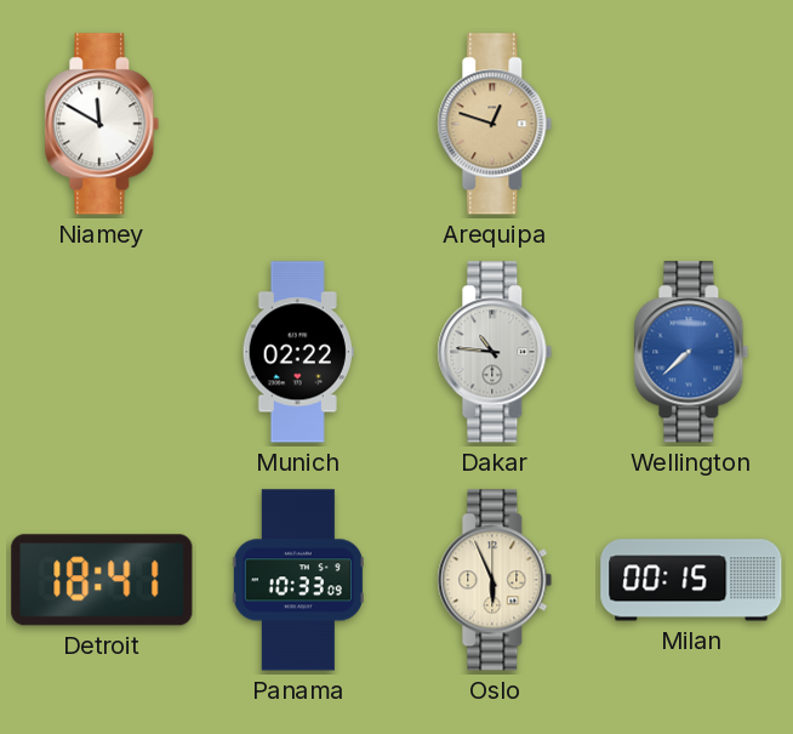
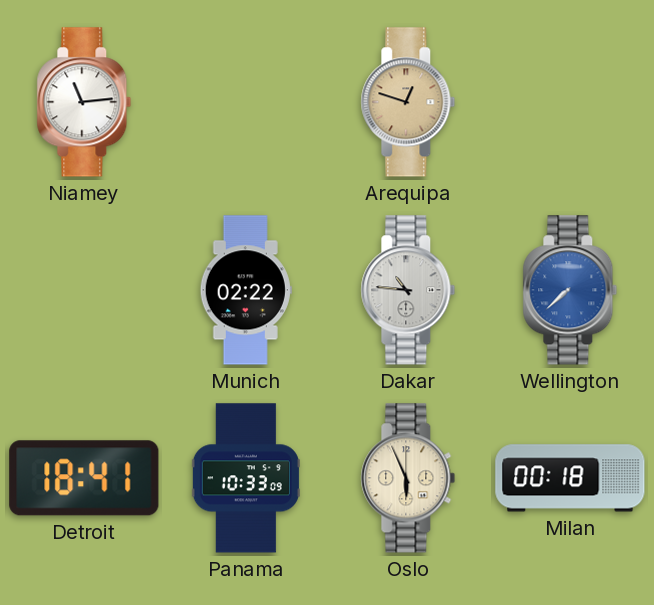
Niamey: 11:50 -> 11:14
Milan: 00:15 -> 00:18
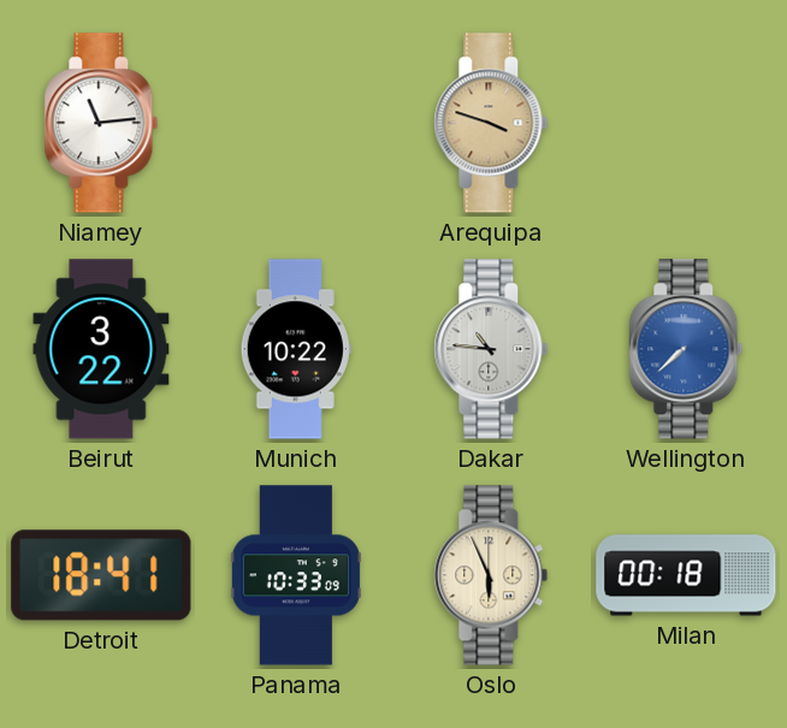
Arequipa: 12:48 -> 3:48
Beirut: none -> 3:22
Munich: 02:22 -> 10:22
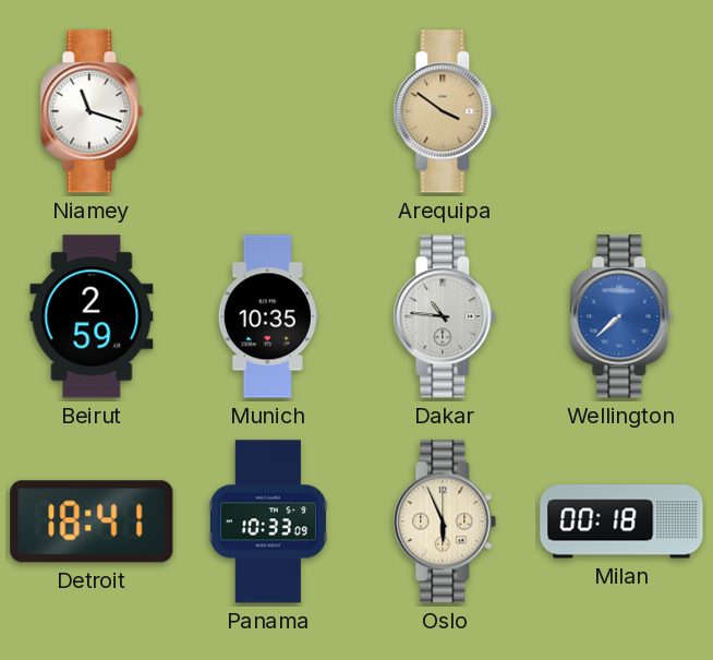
Niamey: 11:14 -> 11:18
Arequipa: 3:48 -> 3:51
Beirut: 3:22 -> 2:59
Munich: 10:22 -> 10:35
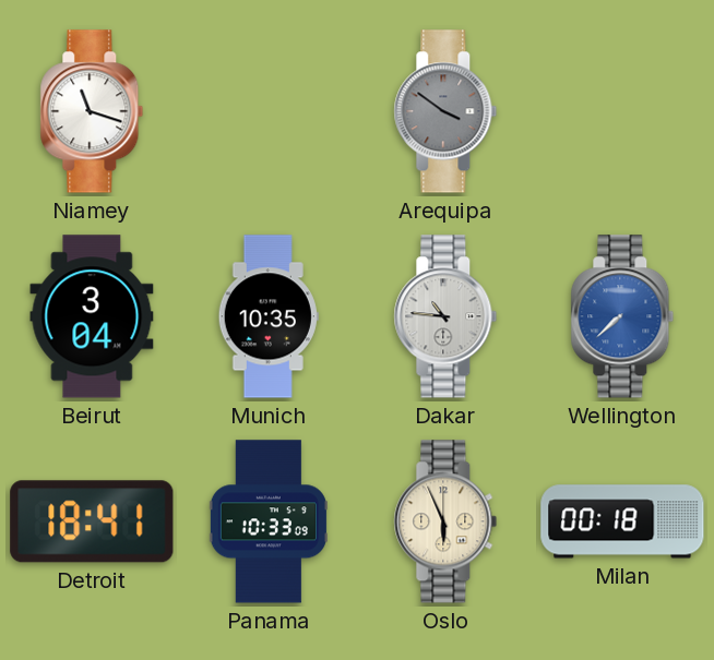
Arequipa dial: champagne -> grey
Beirut: 2:59 -> 3:04
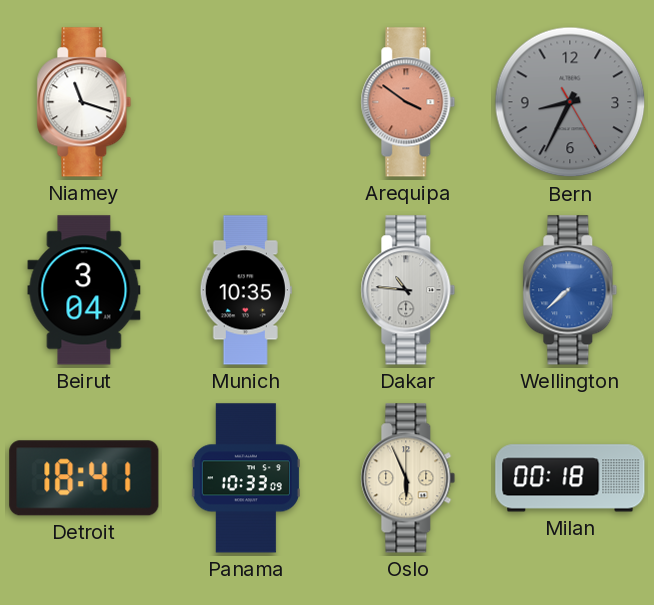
Arequipa dial: grey -> salmon
Bern: none -> 8:34
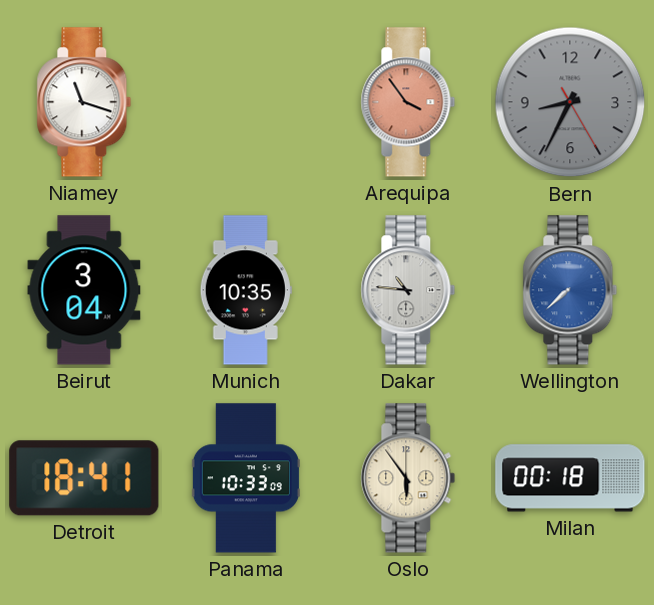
Arequipa: 3:51 -> 3:54
Oslo: 5:56 -> 5:54
